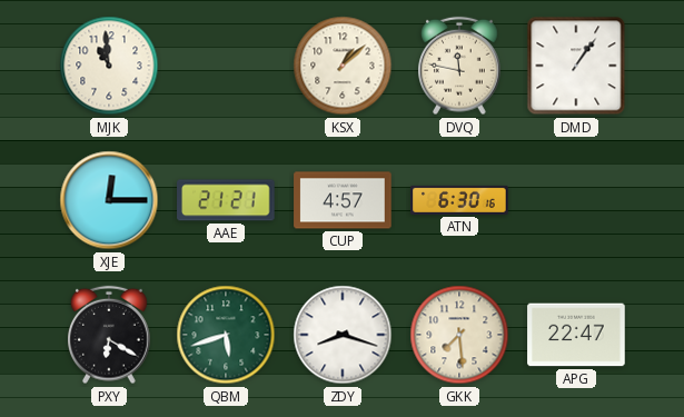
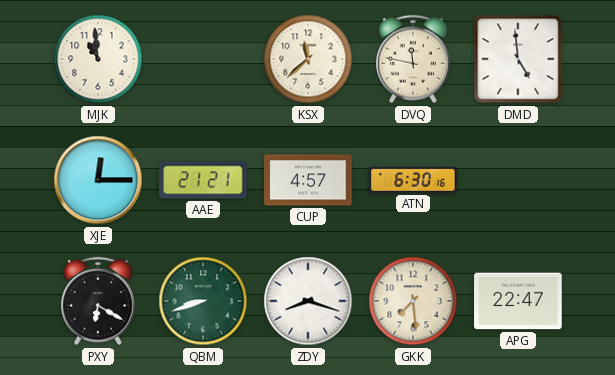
KSX: 1:08 -> 11:38
DMD: 1:06 -> 4:59
QBM: 5:42 -> 8:42
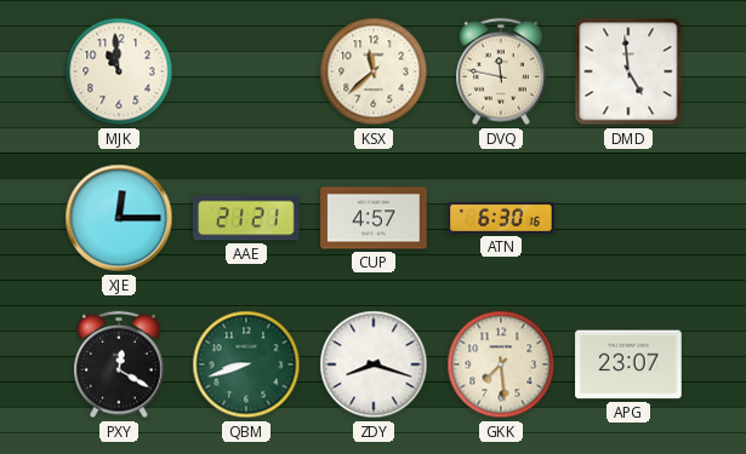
PXY: 6:20 -> 12:20
APG: 22:47 -> 23:07
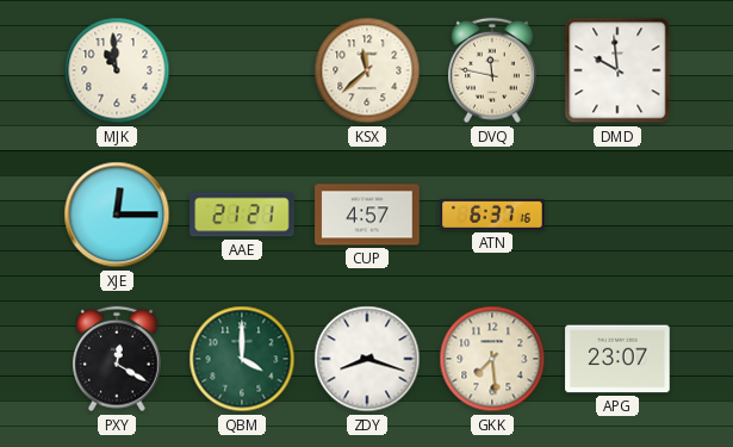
DMD: 4:59 -> 9:59
ATN: 6:30 -> 6:37
QBM: 8:42 -> 4:00
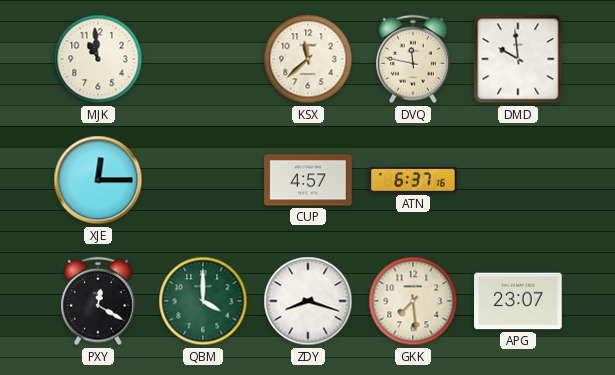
AAE: 21:21 -> none
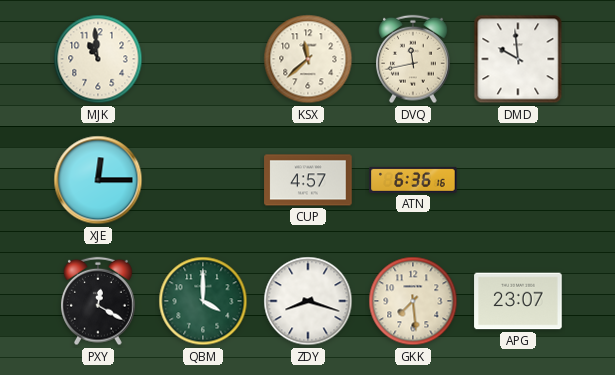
DVQ: 11:47 -> 11:43
ATN: 6:37 -> 6:36
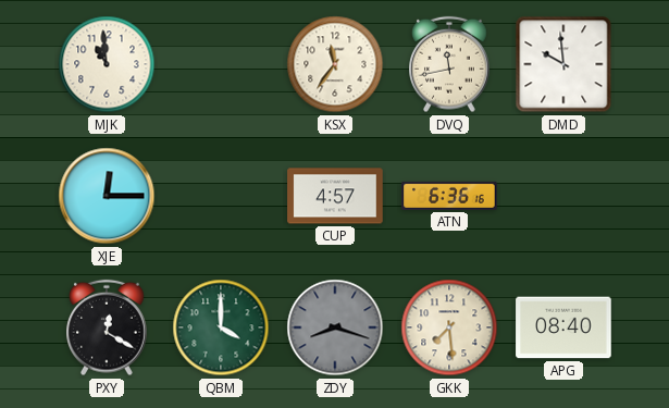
KSX: 11:38 -> 11:36
ZDY dial: white -> grey
APG: 23:07 -> 08:40
